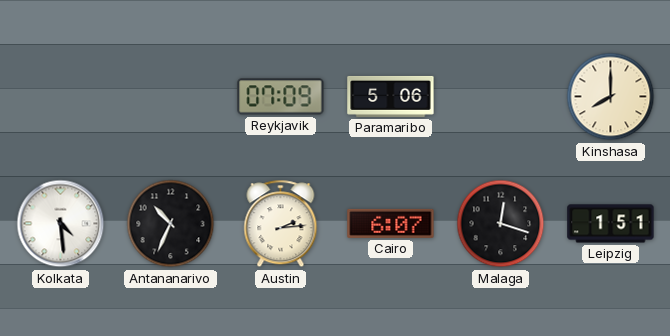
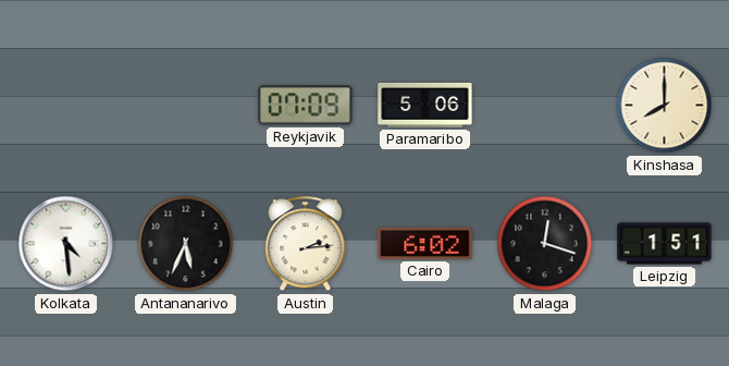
Antananarivo: 10:34 -> 5:34
Cairo: 6:07 -> 6:02
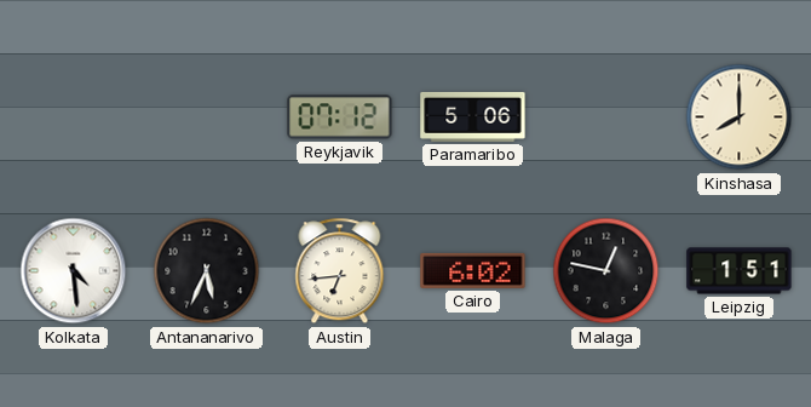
Reykjavik: 07:09 -> 07:12
Austin: 2:14 -> 6:44
Malaga: 12:18 -> 12:47
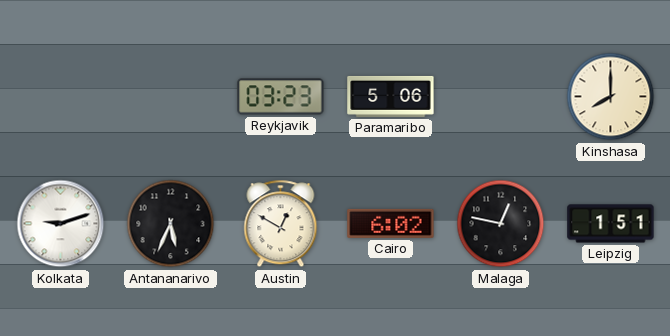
Reykjavik: 07:12 -> 03:23
Kolkata: 4:29 -> 9:12
Austin: 6:44 -> 12:50
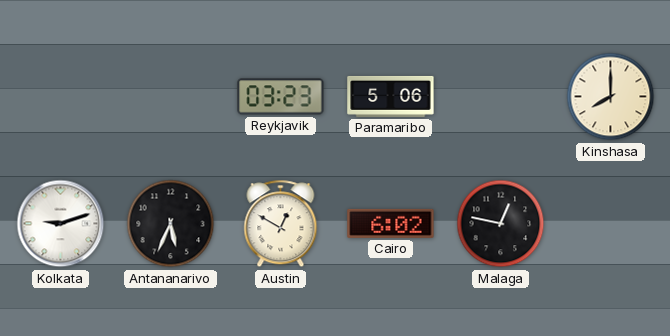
Leipzig: 1:51 -> none
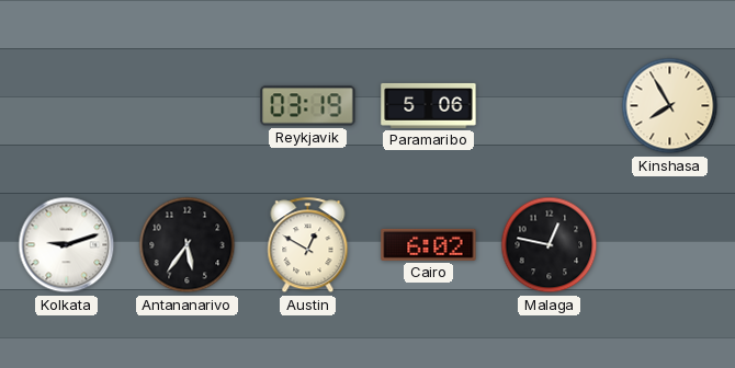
Reykjavik: 03:23 -> 03:19
Kinshasa: 8:00 -> 7:55
Antananarivo: 5:34 -> 5:36
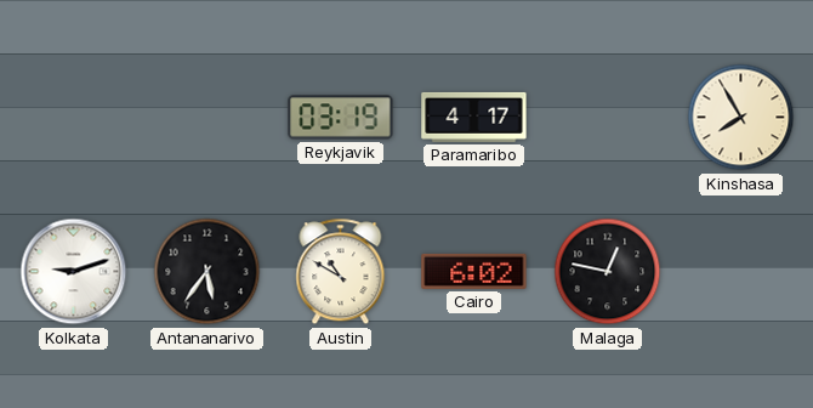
Paramaribo: 5:06 -> 4:17
Austin: 12:50 -> 10:50
